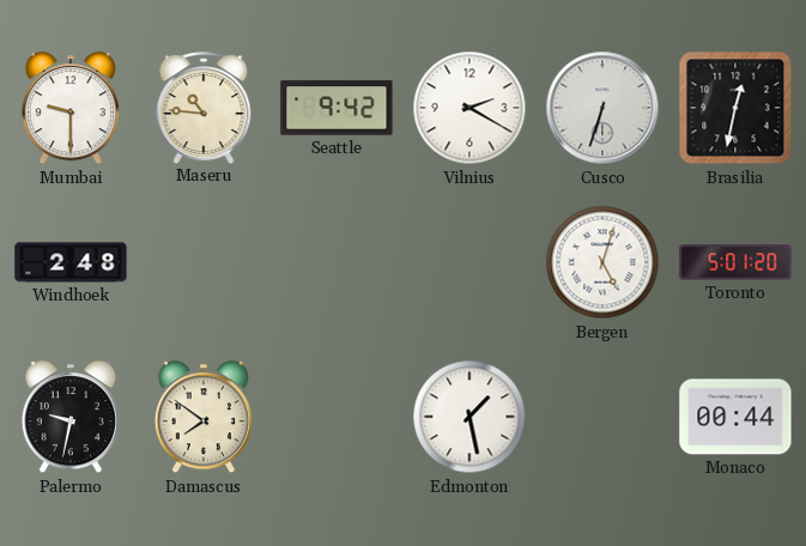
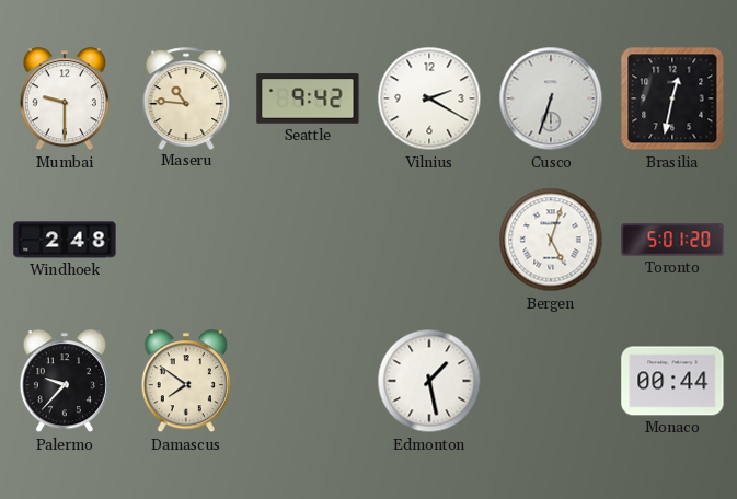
Palermo: 9:32 -> 9:37
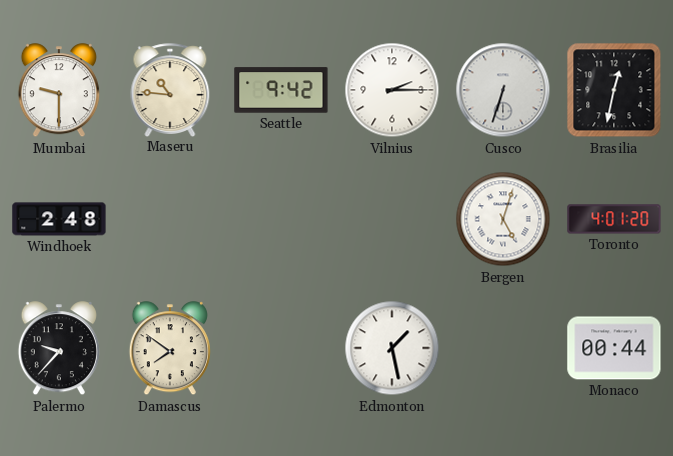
Vilnius: 2:20 -> 2:15
Toronto: 5:01 -> 4:01
